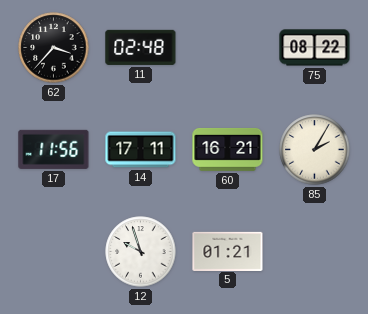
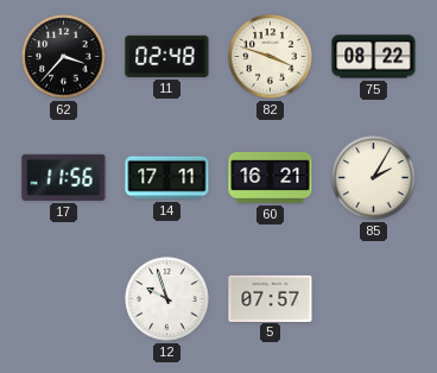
82: none -> 3:48
5: 01:21 -> 07:57
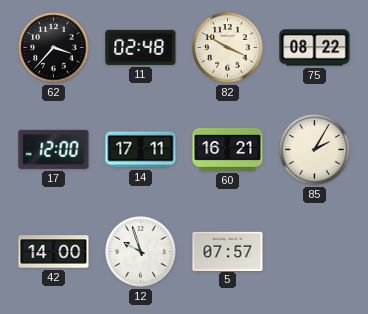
82: 3:48 -> 3:50
17: 11:56 -> 12:00
42: none -> 14:00
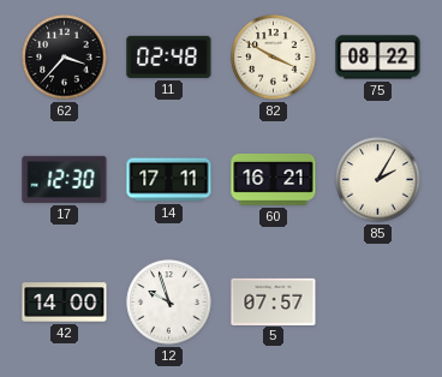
17: 12:00 -> 12:30
